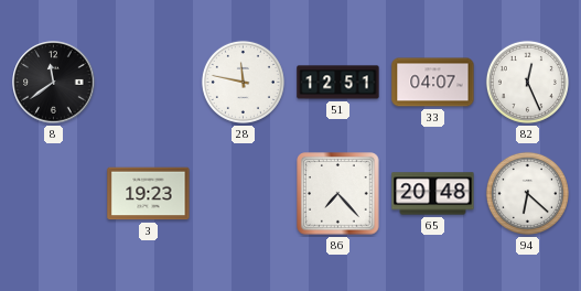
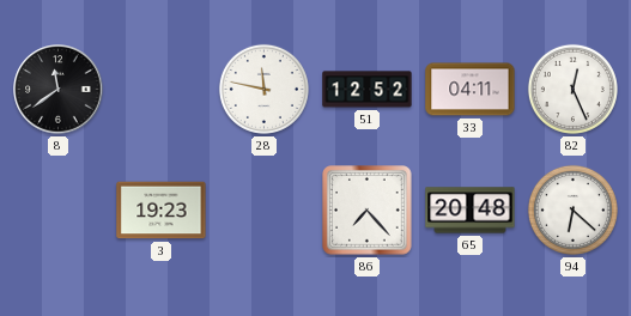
51: 12:51 -> 12:52
33: 04:07 -> 04:11
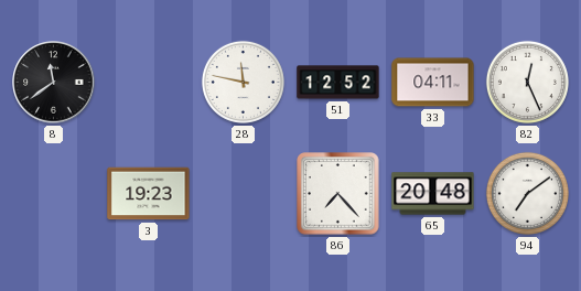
94: 6:22 -> 7:09
